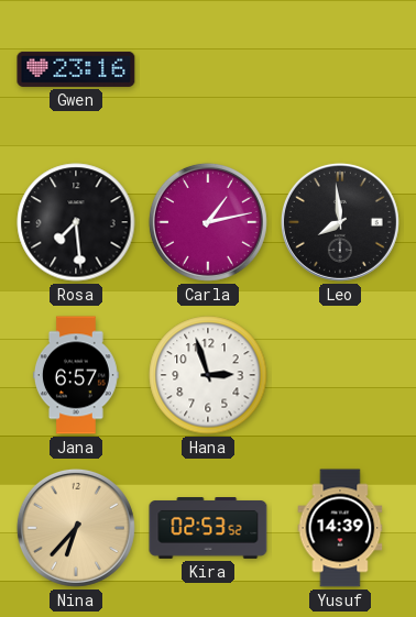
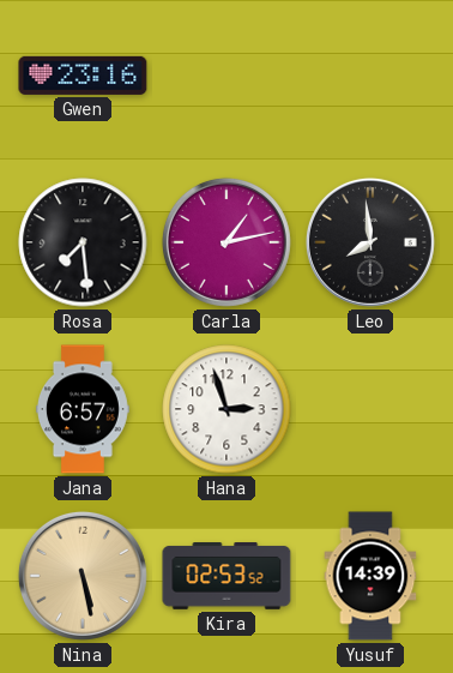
Nina: 6:37 -> 5:28
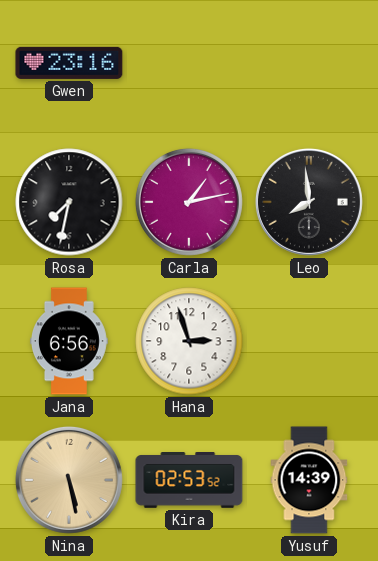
Rosa: 7:29 -> 7:32
Jana: 6:57 -> 6:56
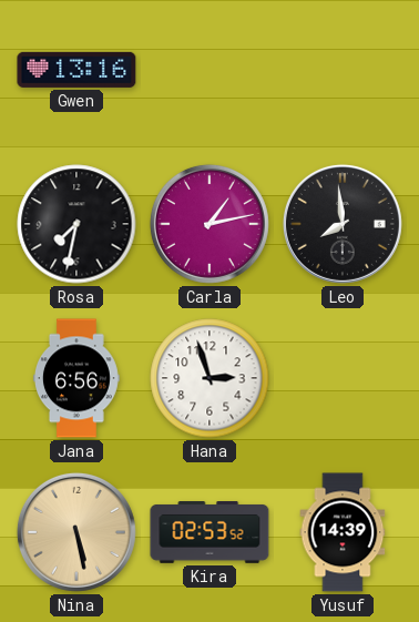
Gwen: 23:16 -> 13:16
